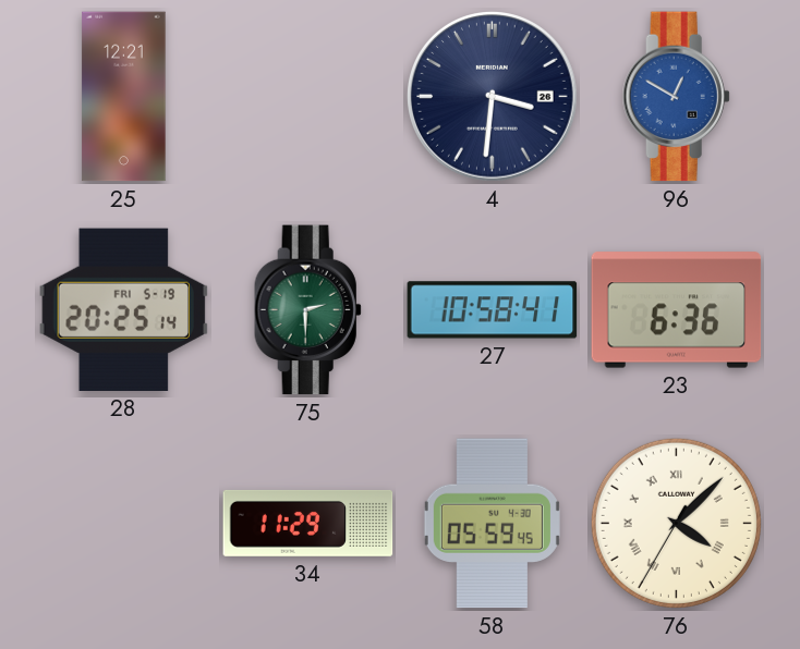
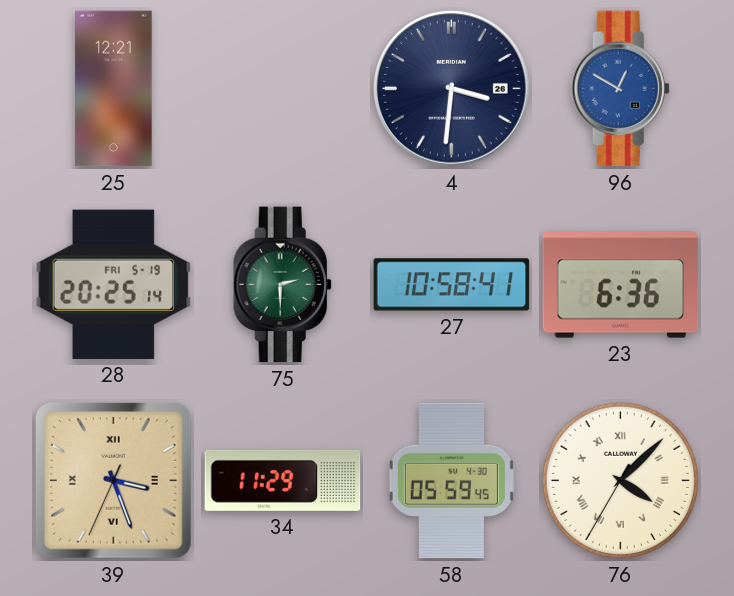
39: none -> 3:26
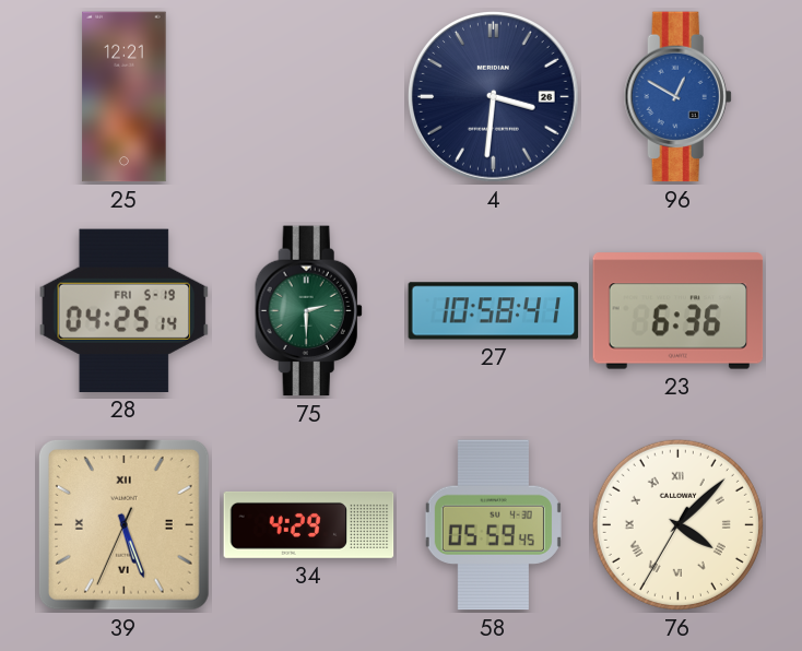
28: 20:25 -> 04:25
39: 3:26 -> 5:26
34: 11:29 -> 4:29
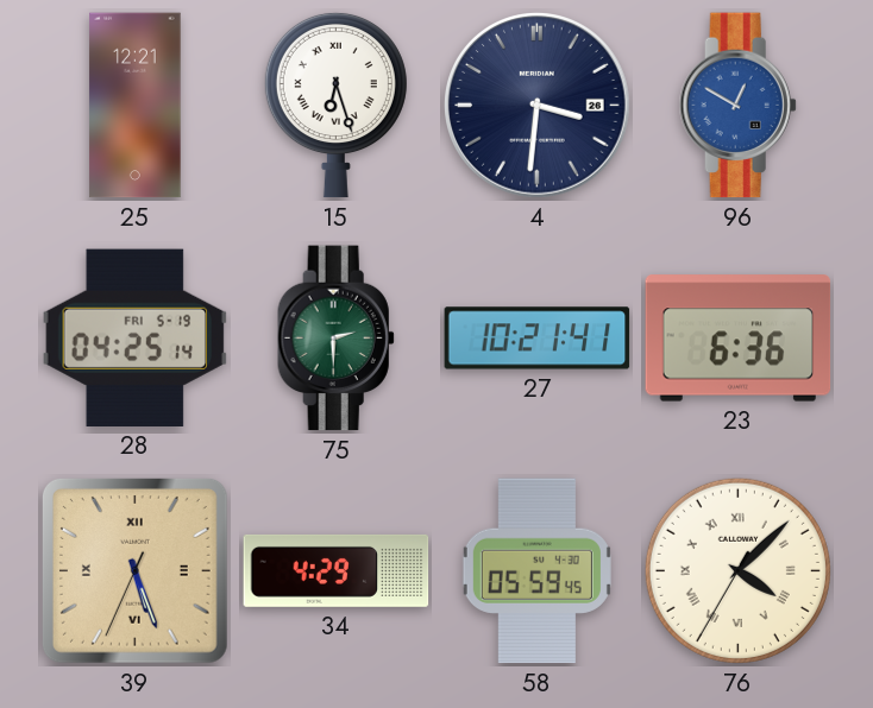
15: none -> 6:27
27: 10:58 -> 10:21
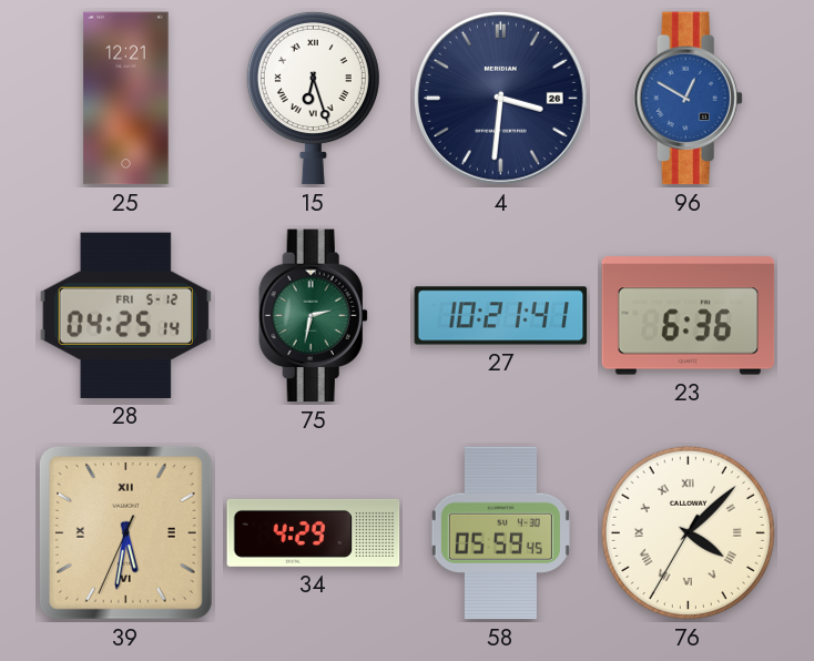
28 date: FRI 5-19 -> FRI 5-12
75: 2:30 -> 2:32
39: 5:26 -> 5:31
